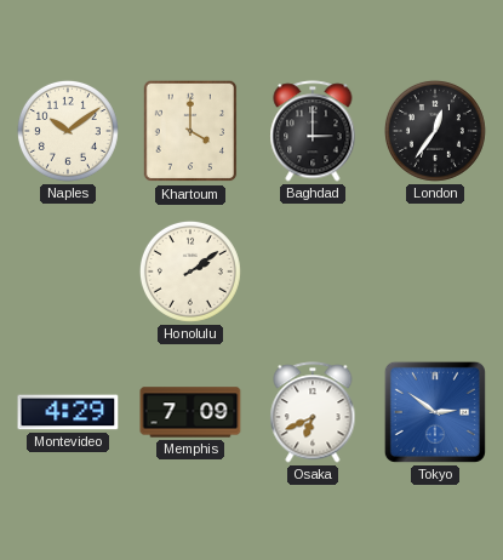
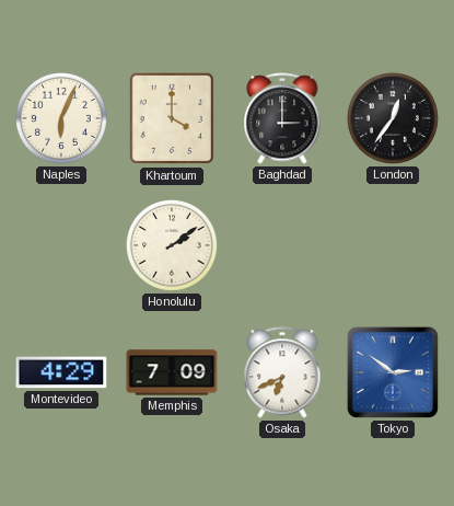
Naples: 10:09 -> 6:04
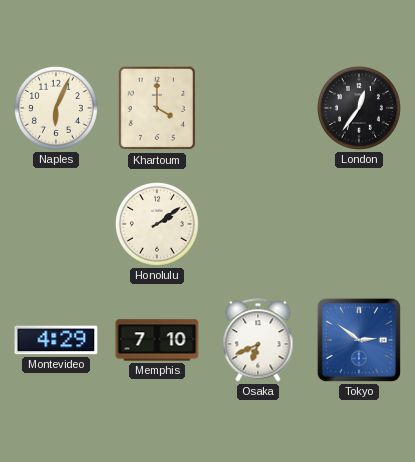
Baghdad: 3:00 -> none
Memphis: 7:09 -> 7:10
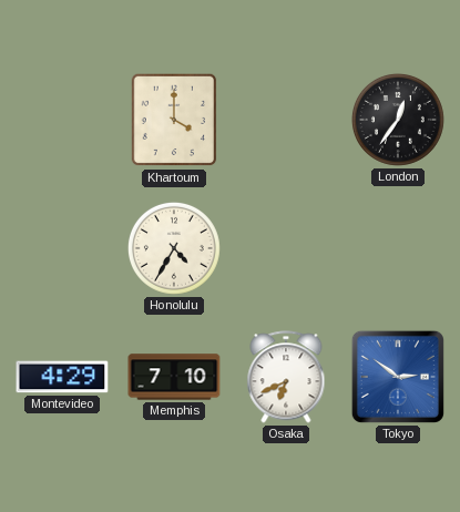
Naples: 6:04 -> none
Honolulu: 2:09 -> 4:35
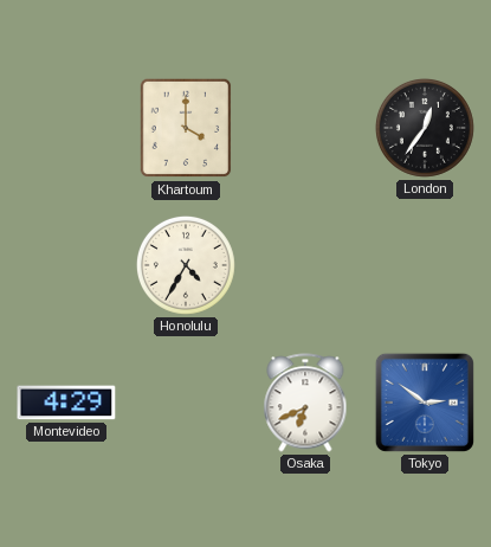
Memphis: 7:10 -> none
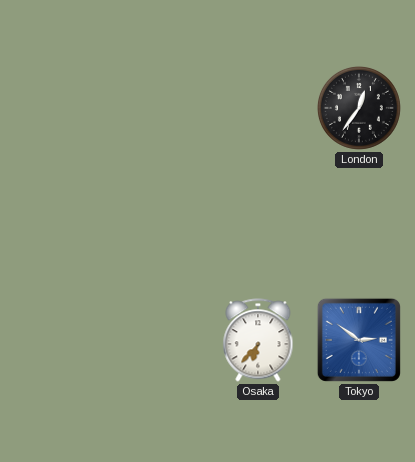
Khartoum: 4:00 -> none
Honolulu: 4:35 -> none
Montevideo: 4:29 -> none
Osaka: 6:41 -> 6:37
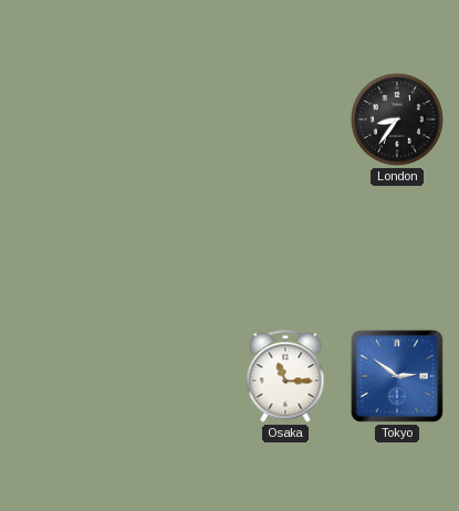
London: 12:36 -> 8:36
Osaka: 6:37 -> 11:15
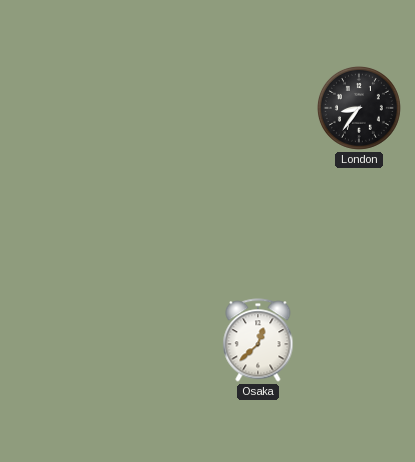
Osaka: 11:15 -> 12:38
Tokyo: 2:51 -> none
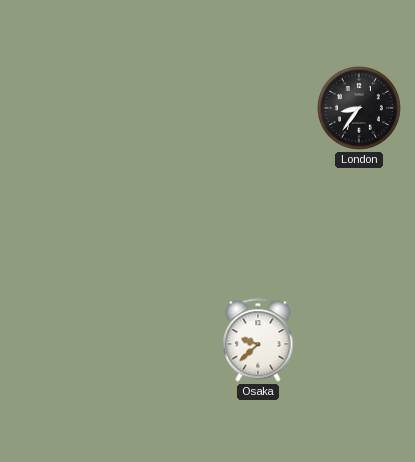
Osaka: 12:38 -> 9:38
